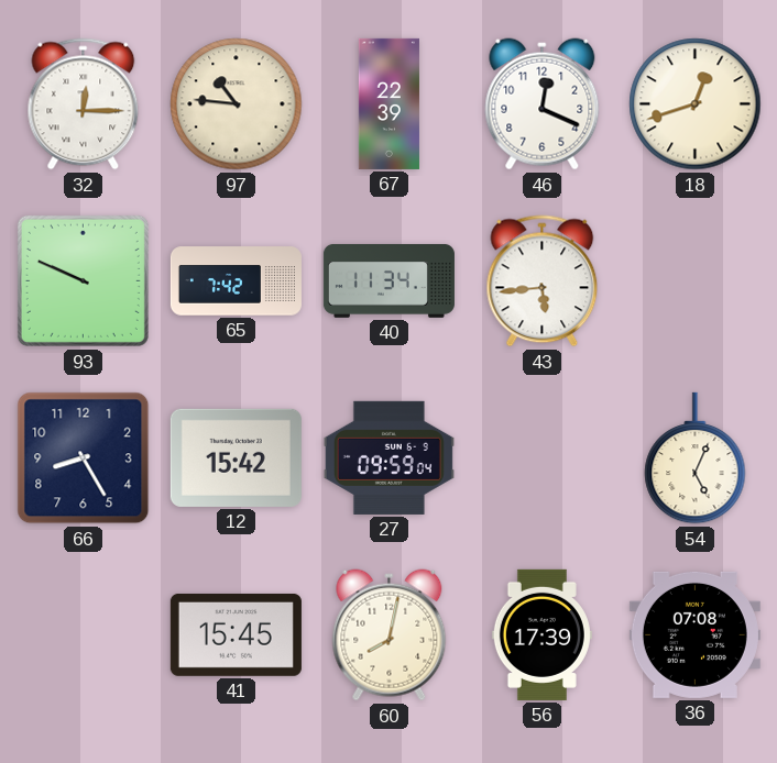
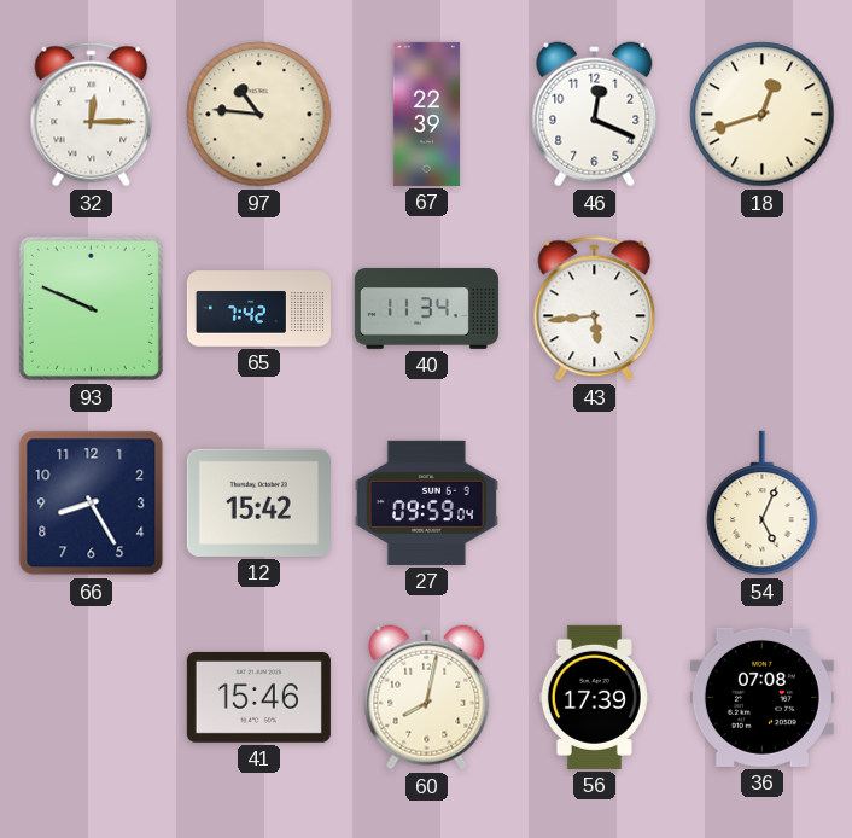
41: 15:45 -> 15:46
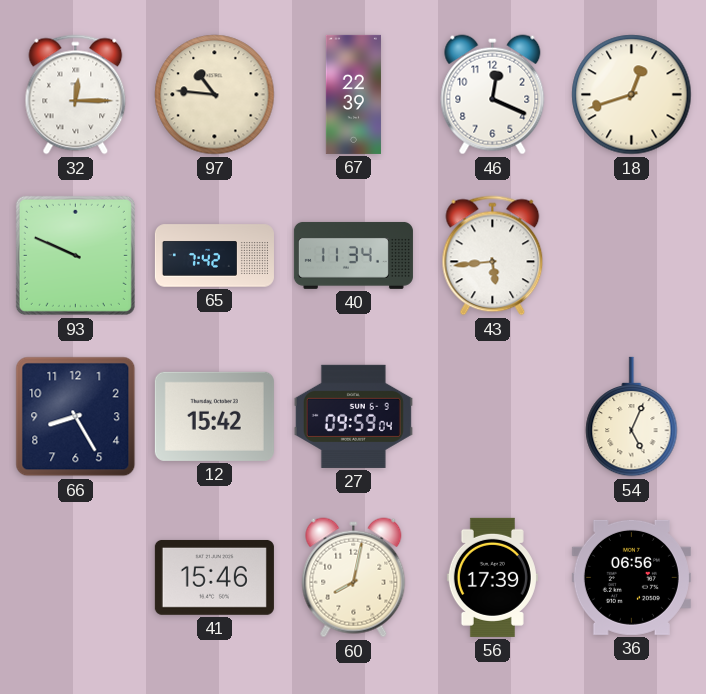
36: 07:08 -> 06:56
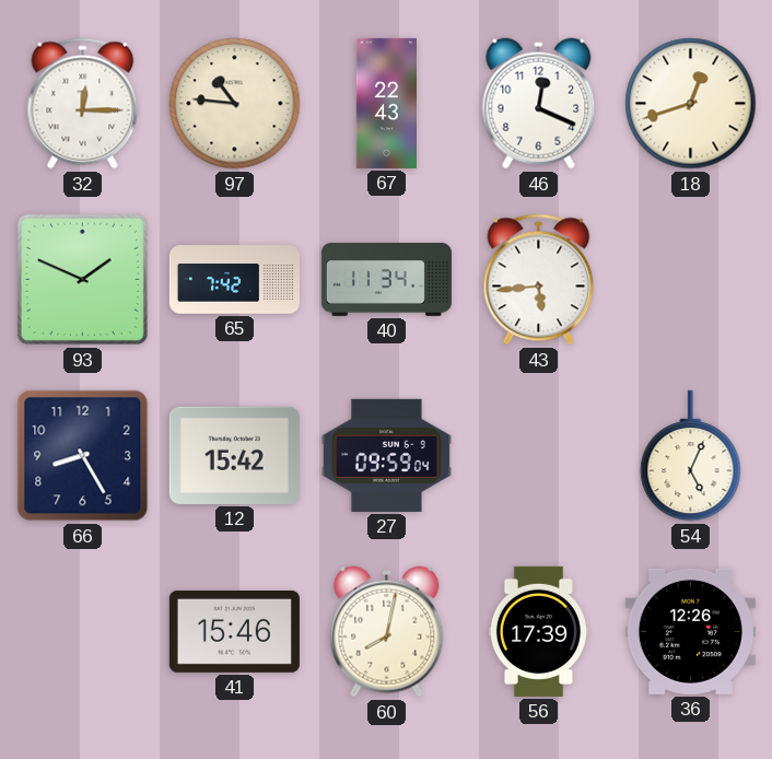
67: 22:39 -> 22:43
93: 9:49 -> 1:49
36: 06:56 -> 12:26
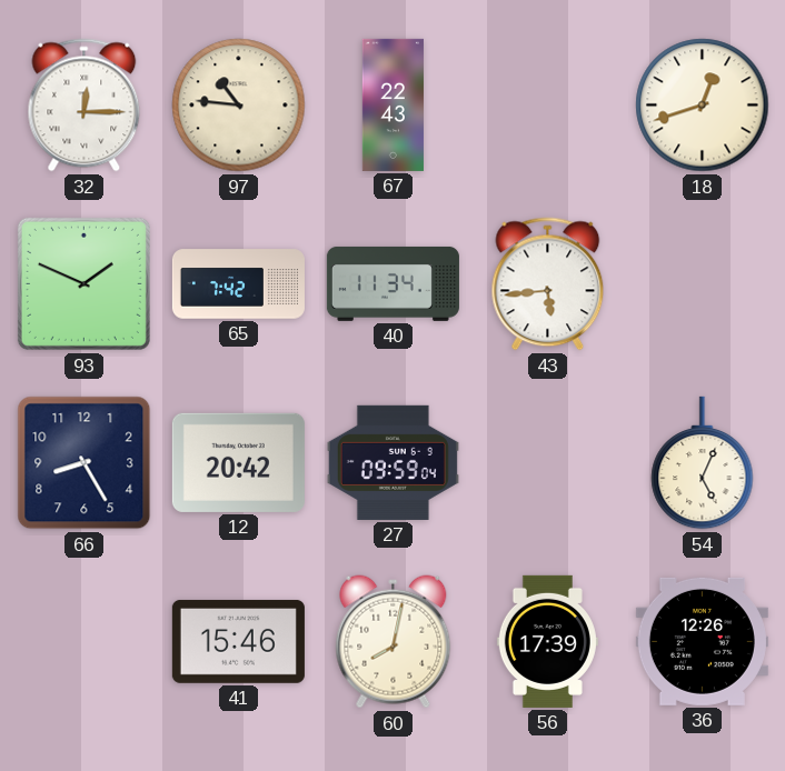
46: 12:19 -> none
12: 15:42 -> 20:42
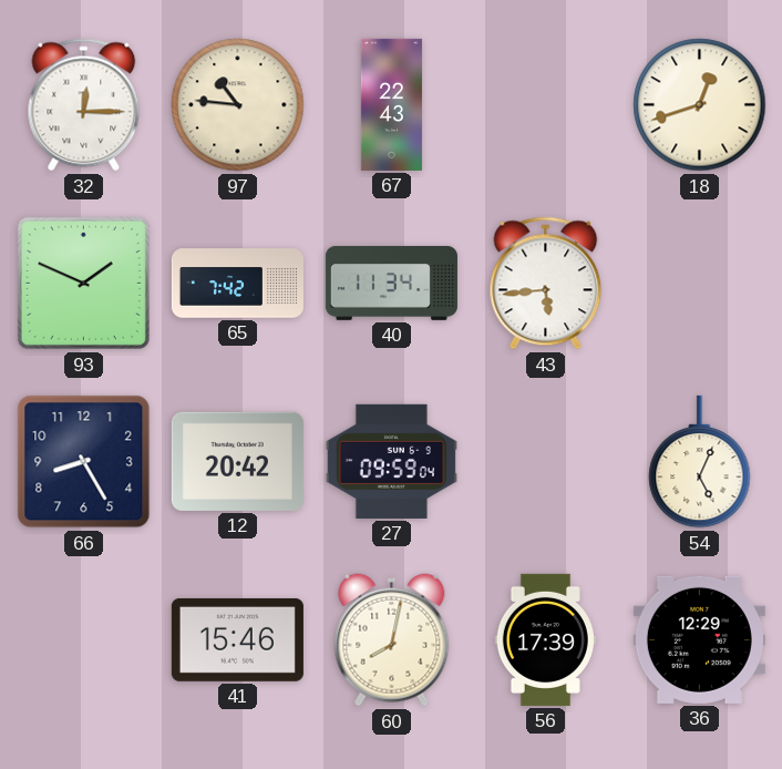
36: 12:26 -> 12:29
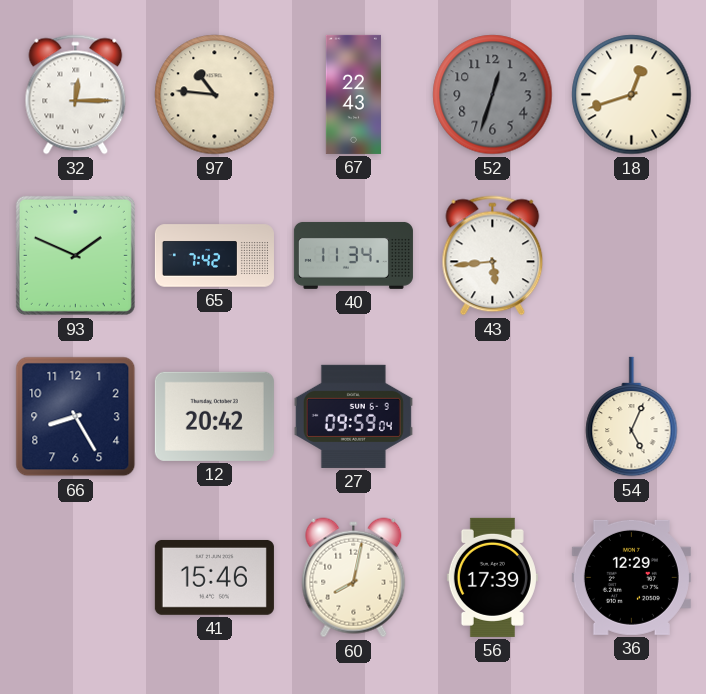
52: none -> 12:33
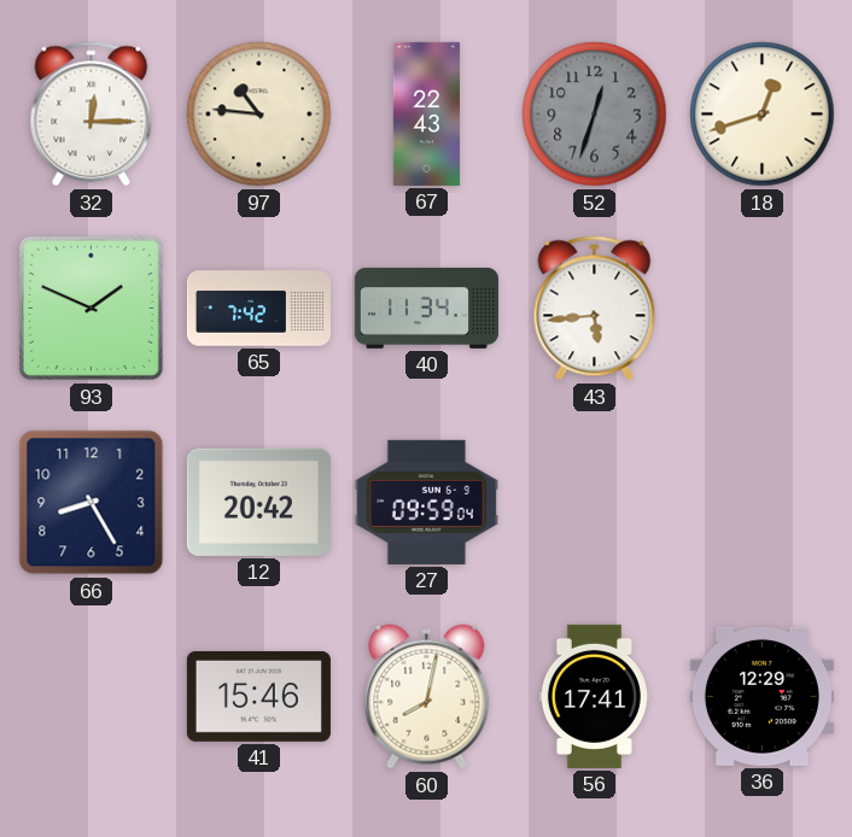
54: 5:04 -> none
56: 17:39 -> 17:41
